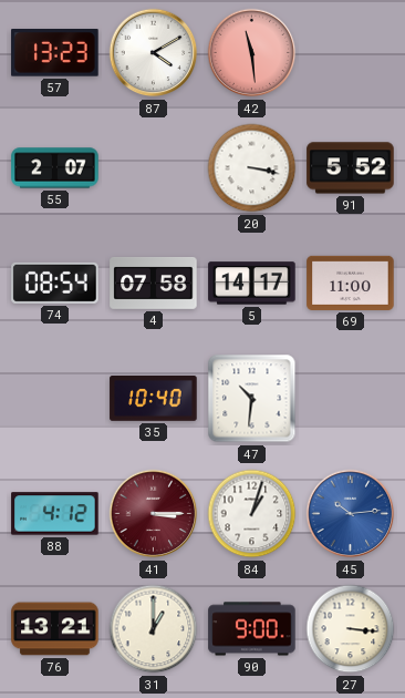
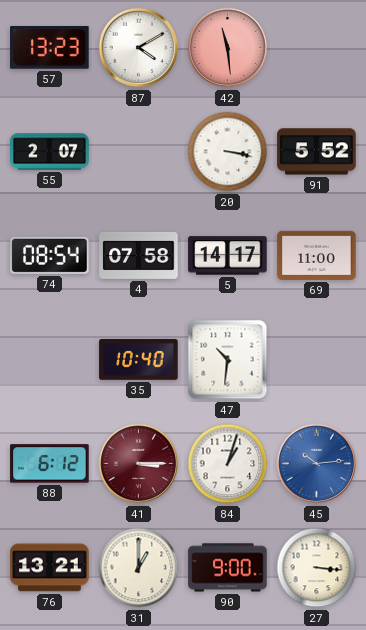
88: 4:12 -> 6:12
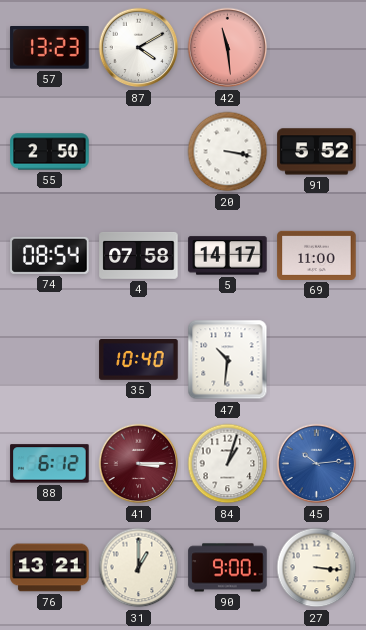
55: 2:07 -> 2:50
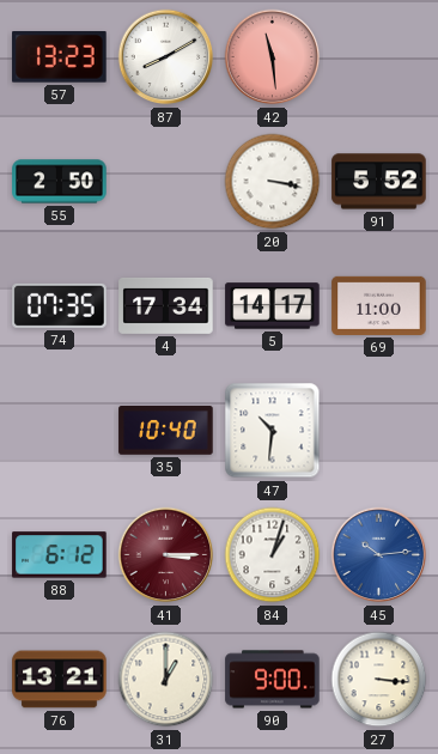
87: 4:10 -> 8:10
74: 08:54 -> 07:35
4: 07:58 -> 17:34
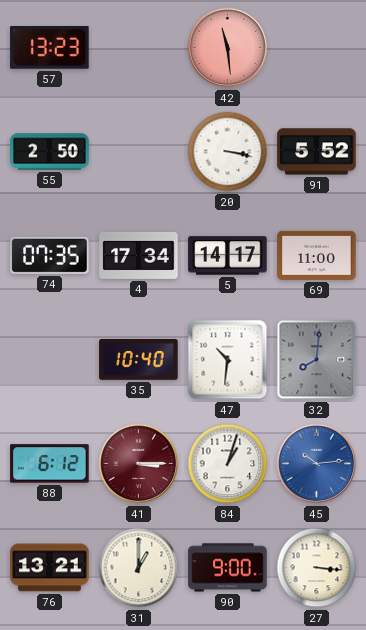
87: 8:10 -> none
32: none -> 8:01
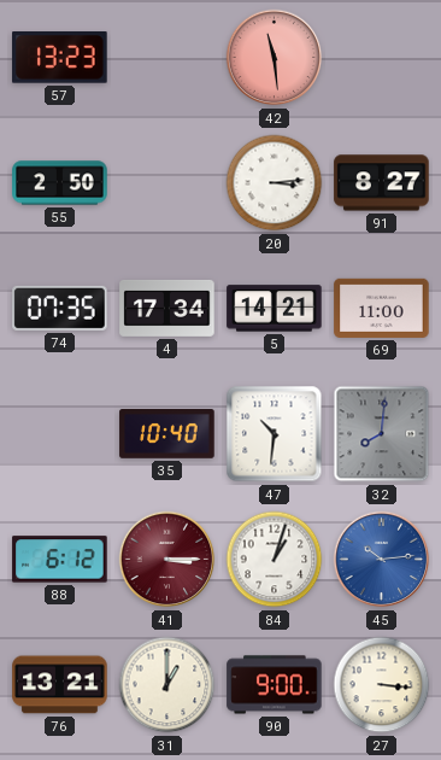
20: 3:17 -> 3:14
91: 5:52 -> 8:27
5: 14:17 -> 14:21
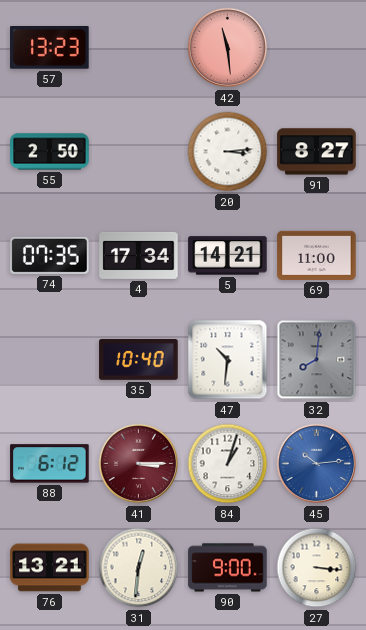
31: 1:00 -> 12:31
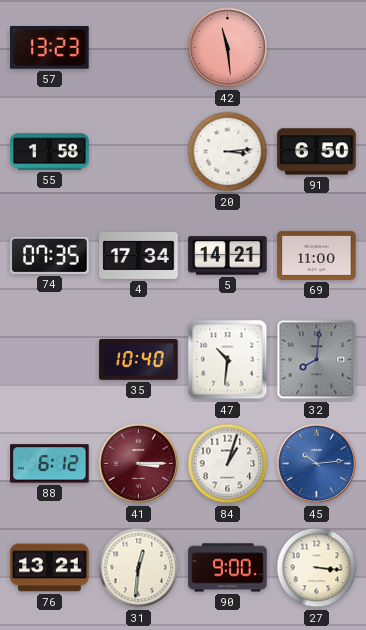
55: 2:50 -> 1:58
91: 8:27 -> 6:50
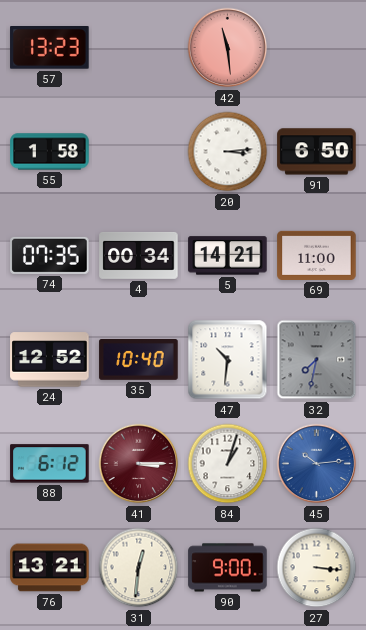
4: 17:34 -> 00:34
24: none -> 12:52
32: 8:01 -> 7:32
